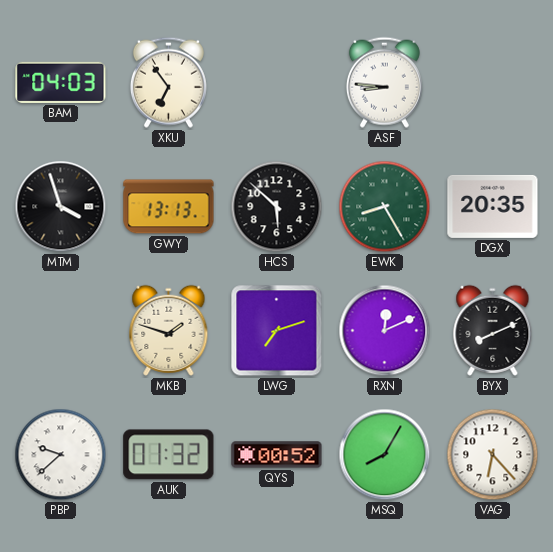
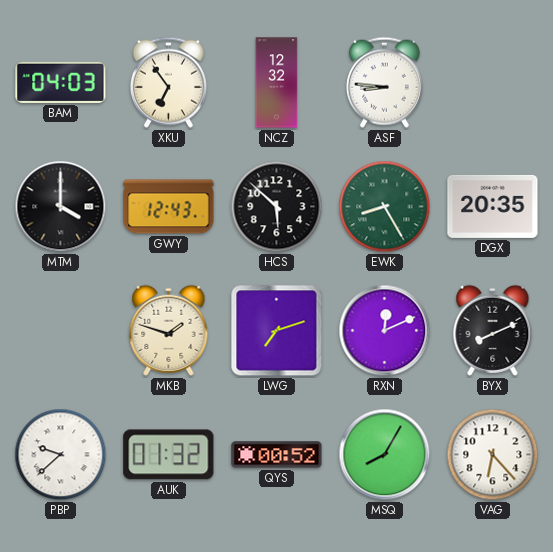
NCZ: none -> 12:32
MTM: 3:57 -> 4:00
GWY: 13:13 -> 12:43
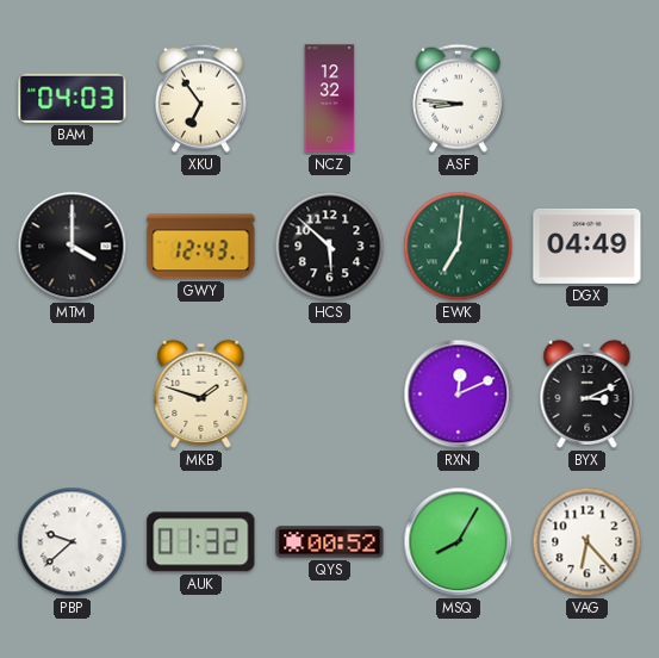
EWK: 8:25 -> 7:01
DGX: 20:35 -> 04:49
LWG: 7:12 -> none
BYX: 8:11 -> 3:11
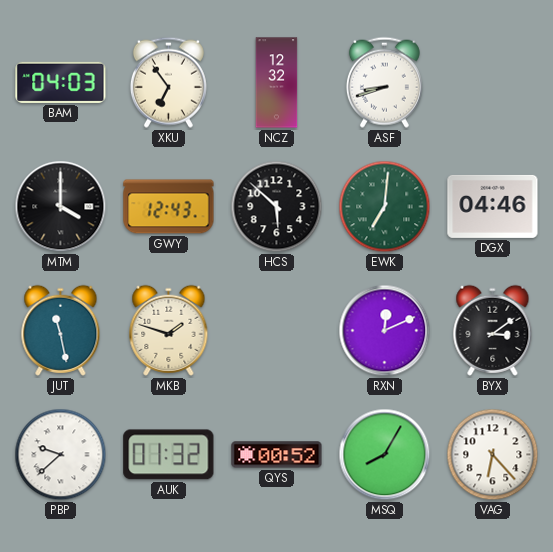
ASF: 8:46 -> 8:42
DGX: 04:49 -> 04:46
JUT: none -> 11:28
BYX: 3:11 -> 3:09
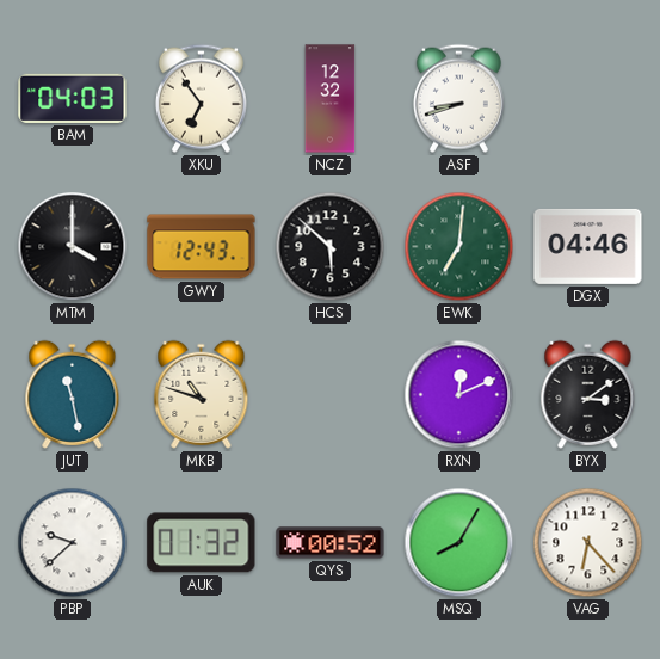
MKB: 1:48 -> 10:48
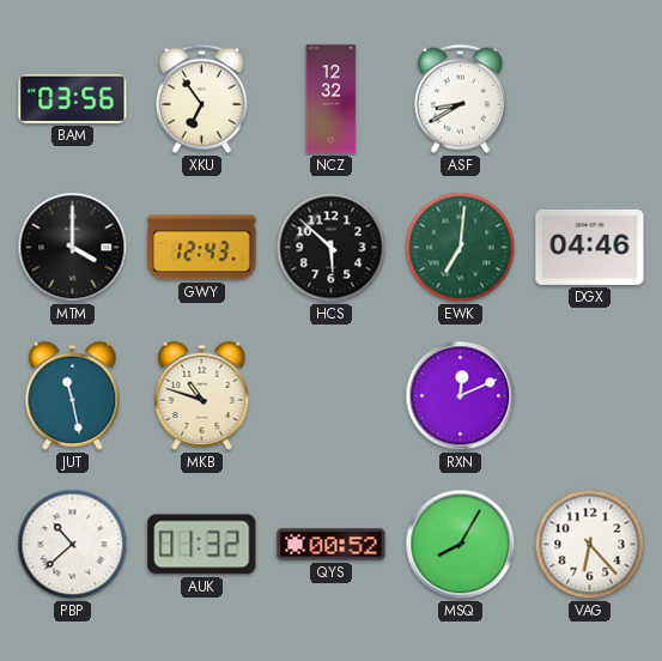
BAM: 04:03 -> 03:56
ASF: 8:42 -> 8:40
BYX: 3:09 -> none
PBP: 9:38 -> 10:38
